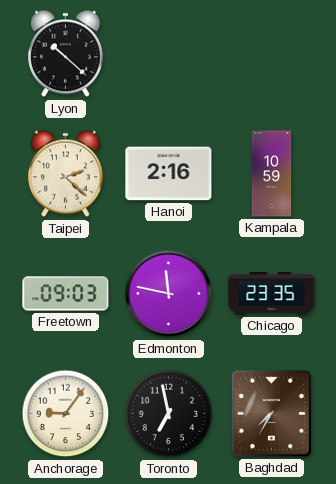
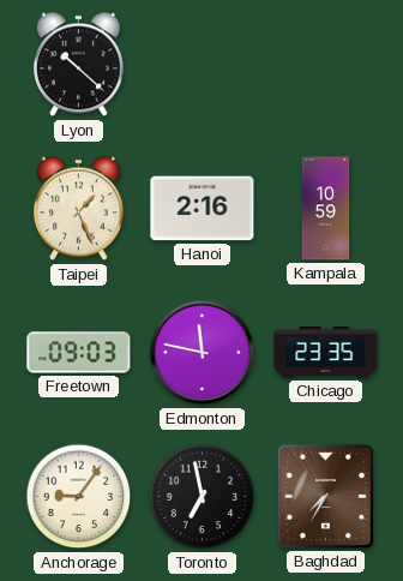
Taipei: 2:22 -> 1:26
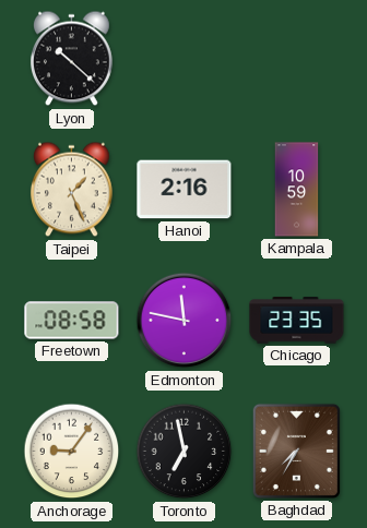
Freetown: 09:03 -> 08:58
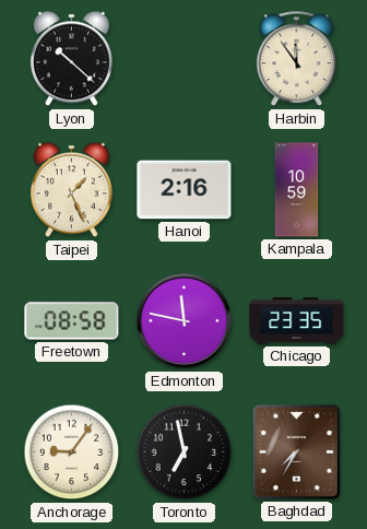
Harbin: none -> 11:54
